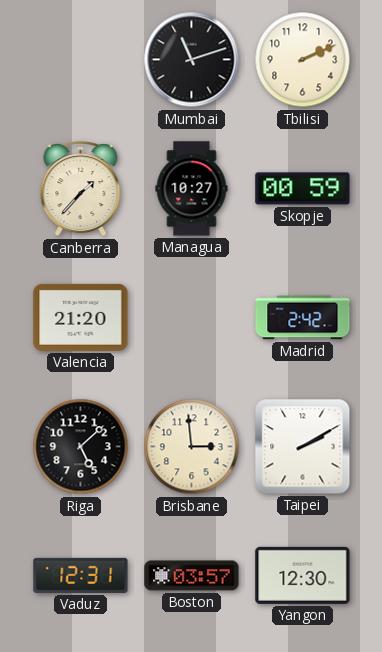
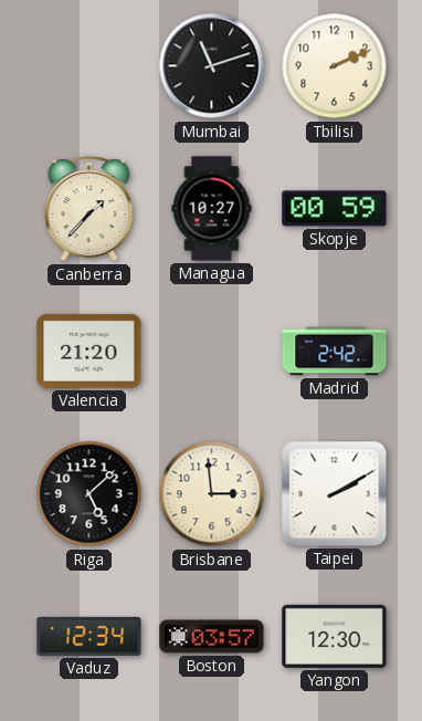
Vaduz: 12:31 -> 12:34
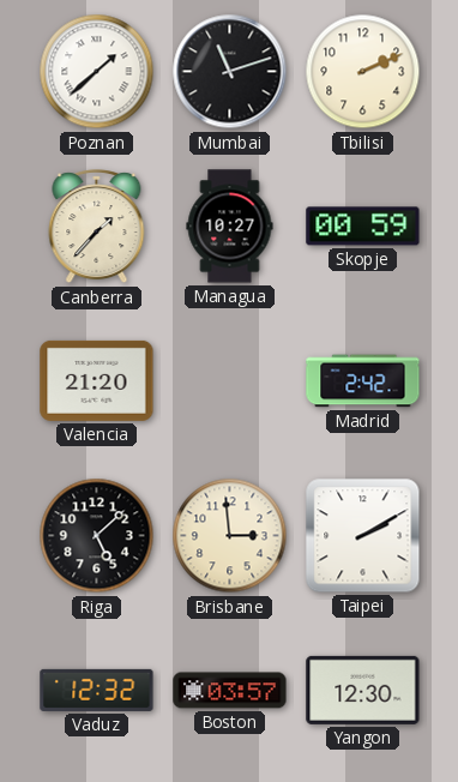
Poznan: none -> 1:38
Vaduz: 12:34 -> 12:32
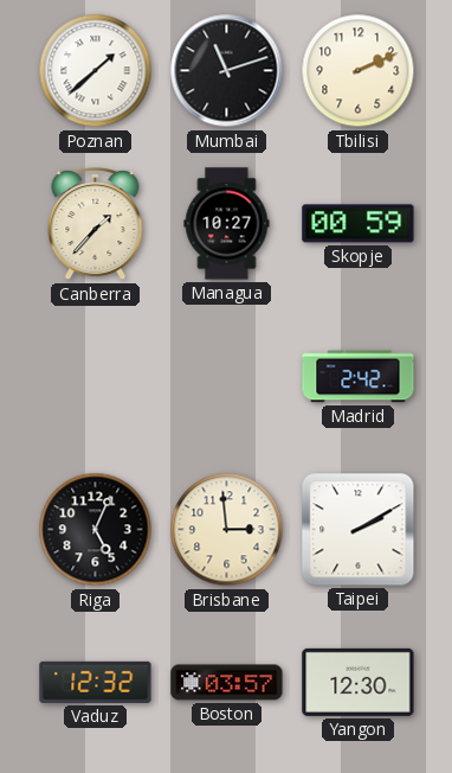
Valencia: 21:20 -> none
Riga: 5:08 -> 5:04
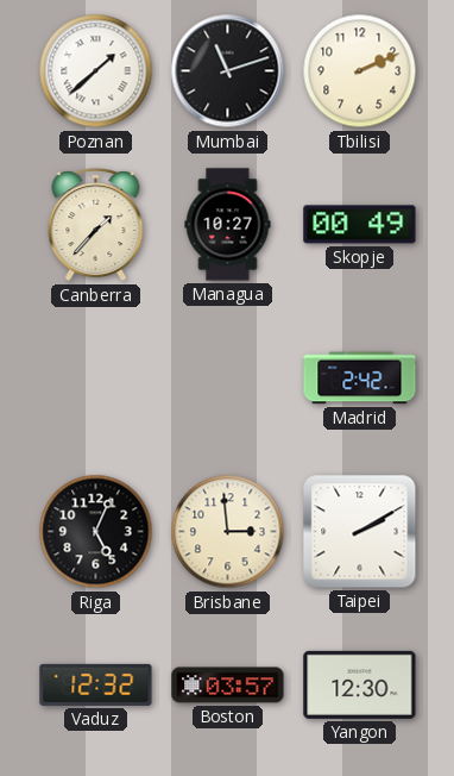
Skopje: 00:59 -> 00:49
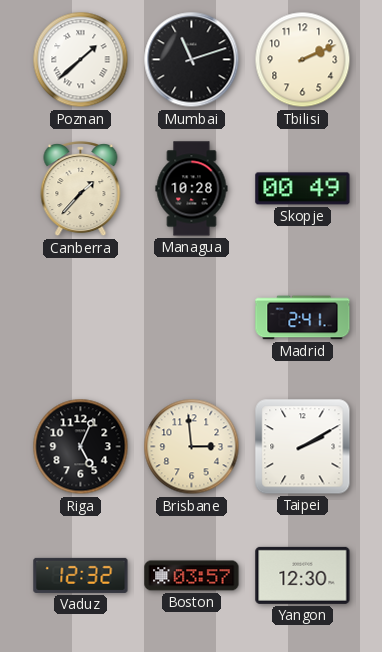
Managua: 10:27 -> 10:28
Madrid: 2:42 -> 2:41
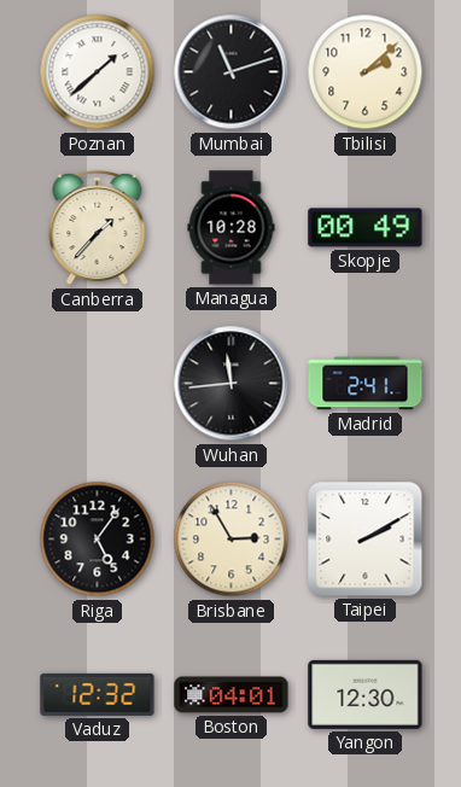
Tbilisi: 2:11 -> 2:08
Wuhan: none -> 11:44
Riga: 5:04 -> 5:06
Brisbane: 2:59 -> 2:55
Boston: 03:57 -> 04:01
